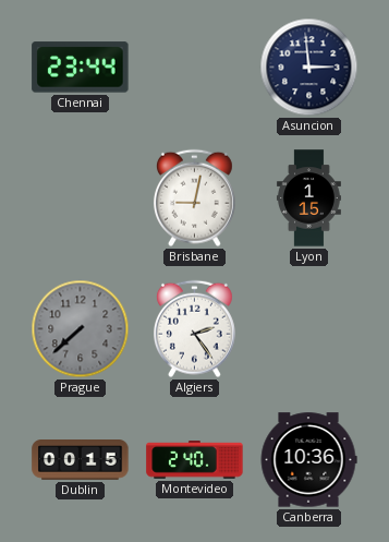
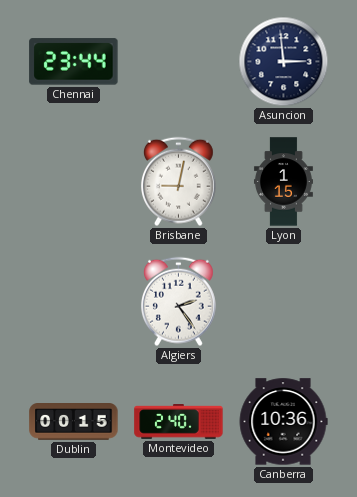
Prague: 7:38 -> none
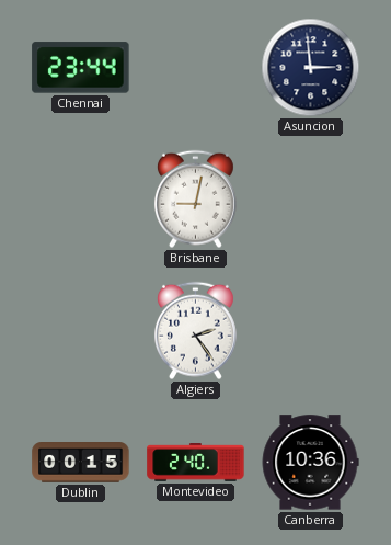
Lyon: 1:15 -> none
